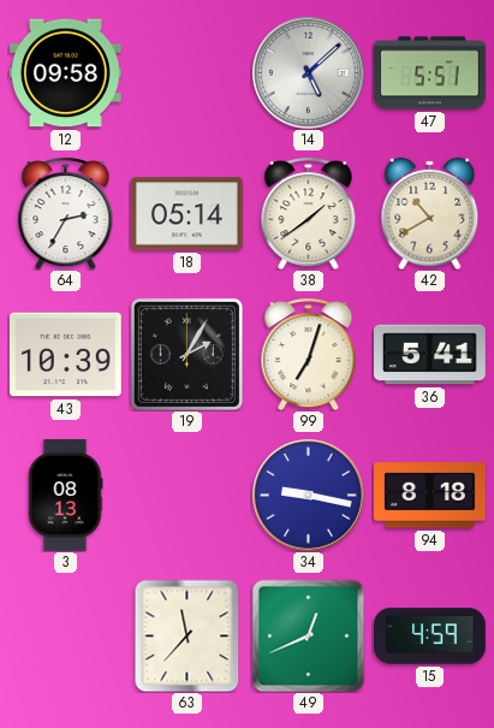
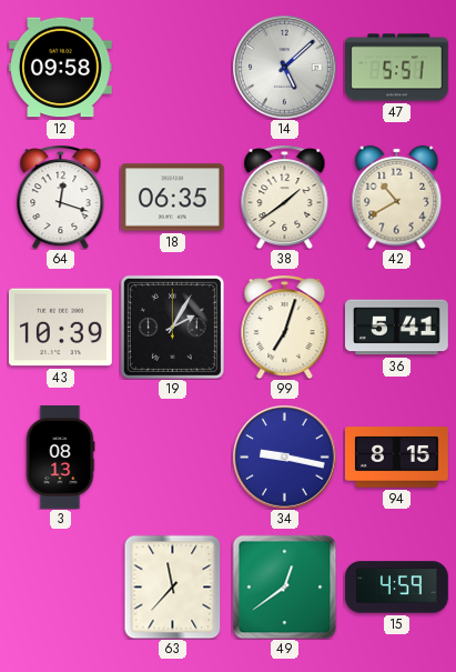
64: 2:35 -> 12:18
18: 05:14 -> 06:35
94: 8:18 -> 8:15
49: 12:41 -> 12:39
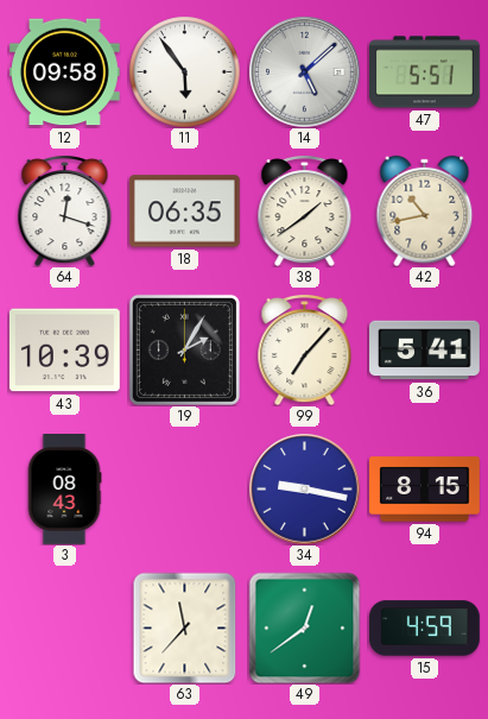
11: none -> 5:54
42: 10:40 -> 10:43
99: 7:03 -> 7:07
3: 08:13 -> 08:43
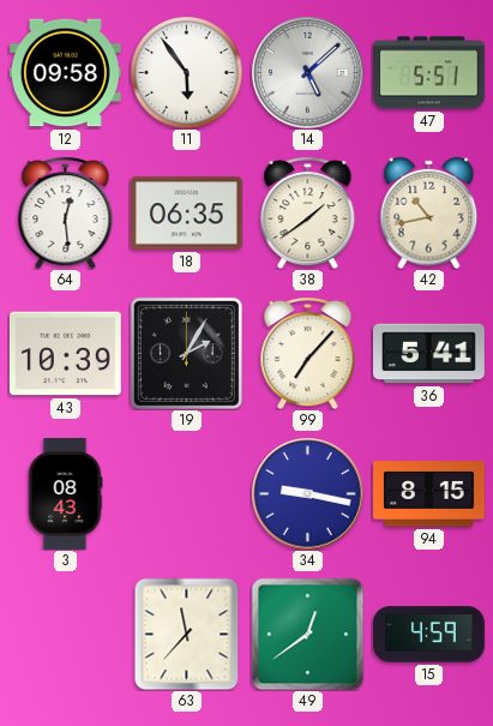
64: 12:18 -> 12:29
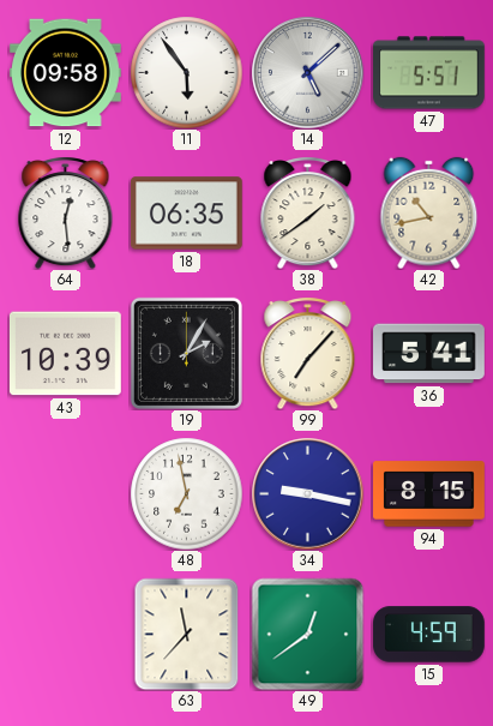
3: 08:43 -> none
48: none -> 6:58
